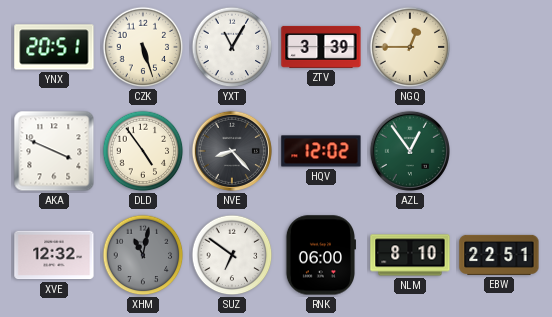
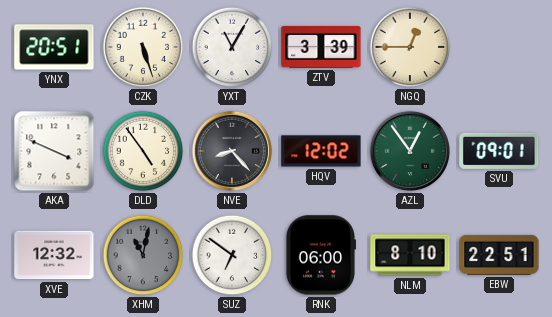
SVU: none -> 09:01
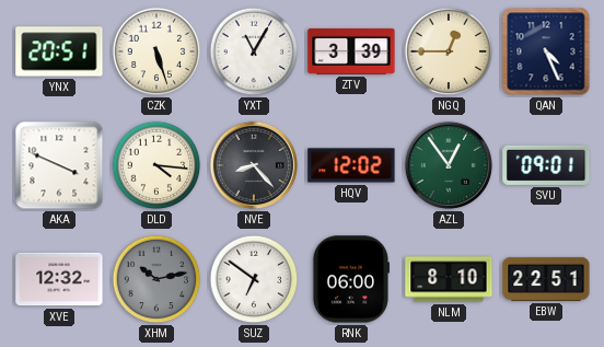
QAN: none -> 4:26
DLD: 4:54 -> 4:16
XHM: 11:02 -> 10:13
